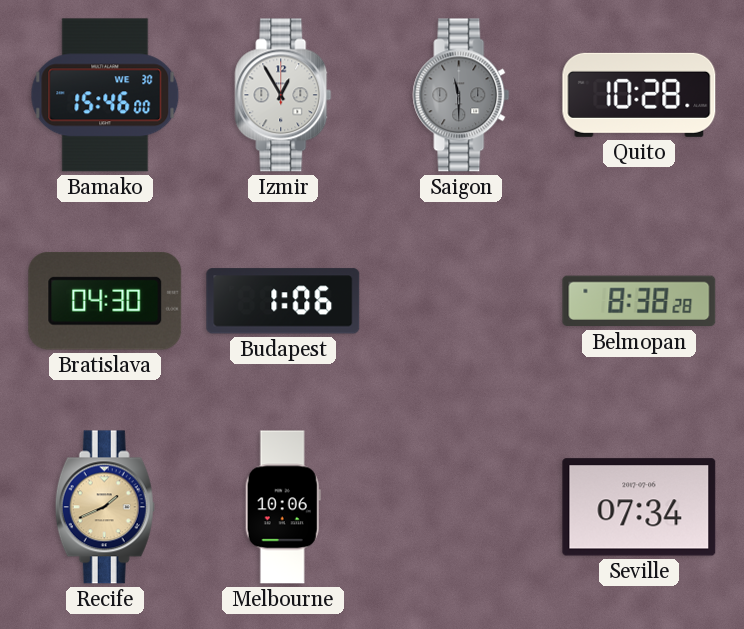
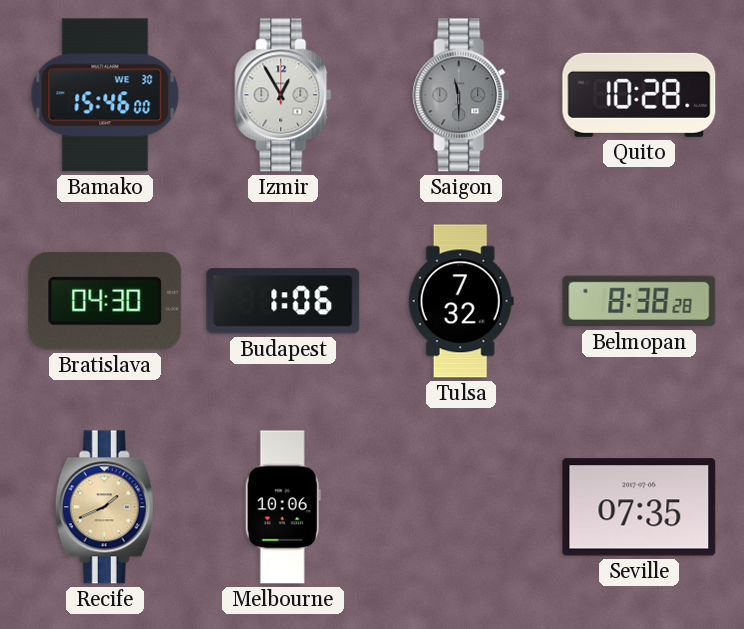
Tulsa: none -> 7:32
Seville: 07:34 -> 07:35
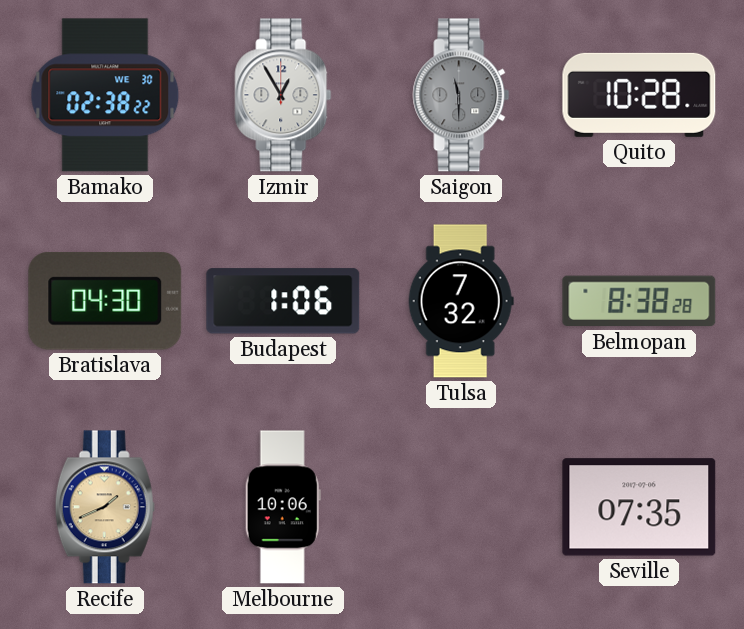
Bamako: 15:46 -> 02:38
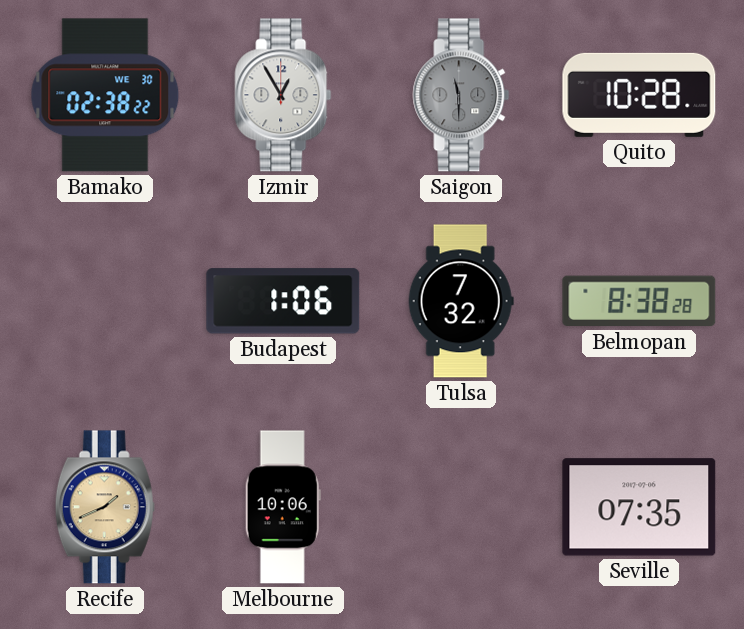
Bratislava: 04:30 -> none
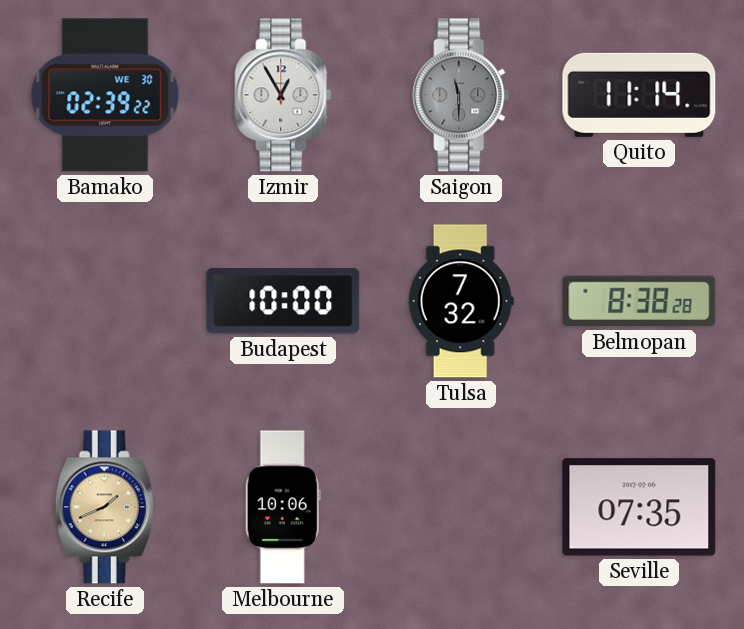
Bamako: 02:38 -> 02:39
Quito: 10:28 -> 11:14
Budapest: 1:06 -> 10:00
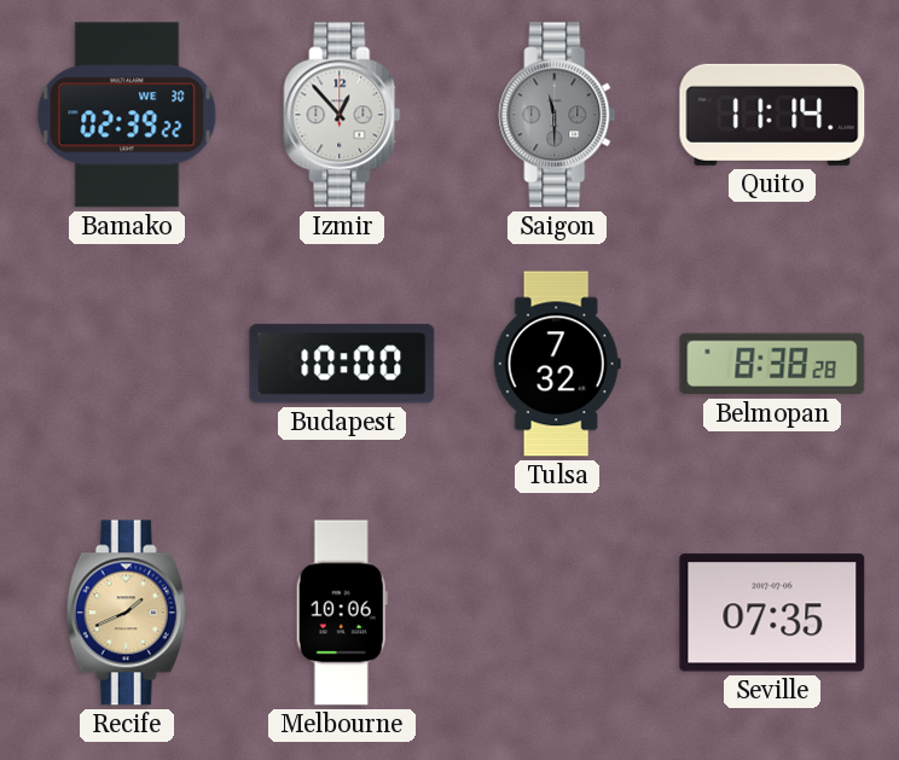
Izmir: 12:55 -> 12:53
